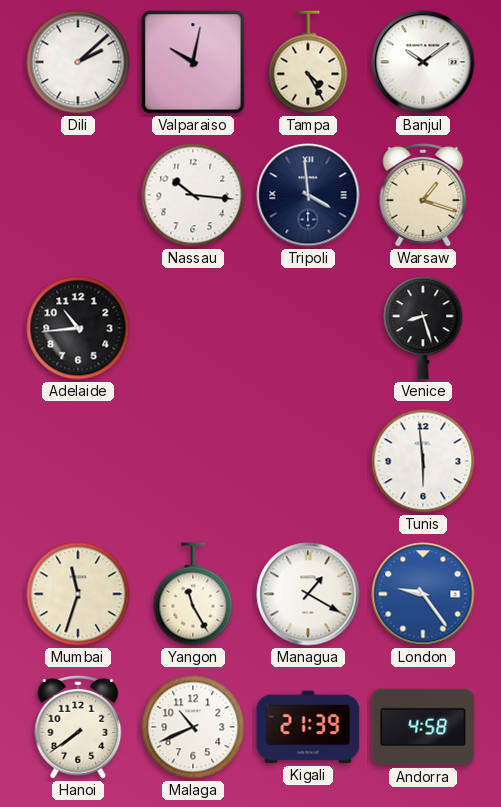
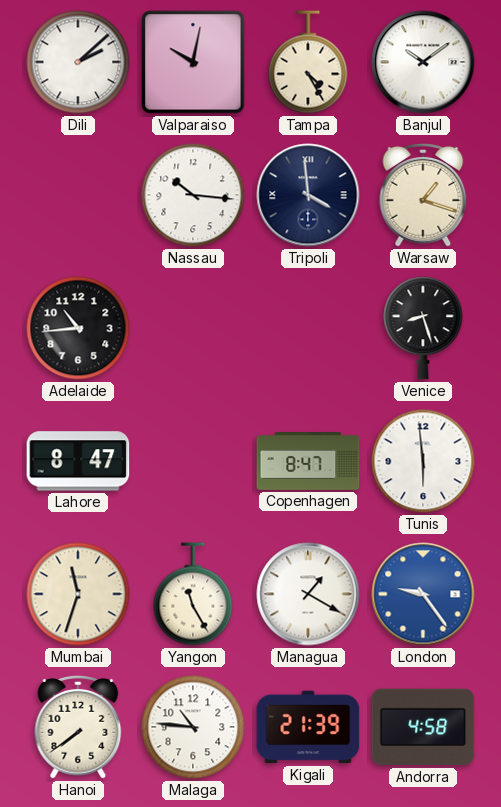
Lahore: none -> 8:47
Copenhagen: none -> 8:47
Malaga: 10:41 -> 10:46
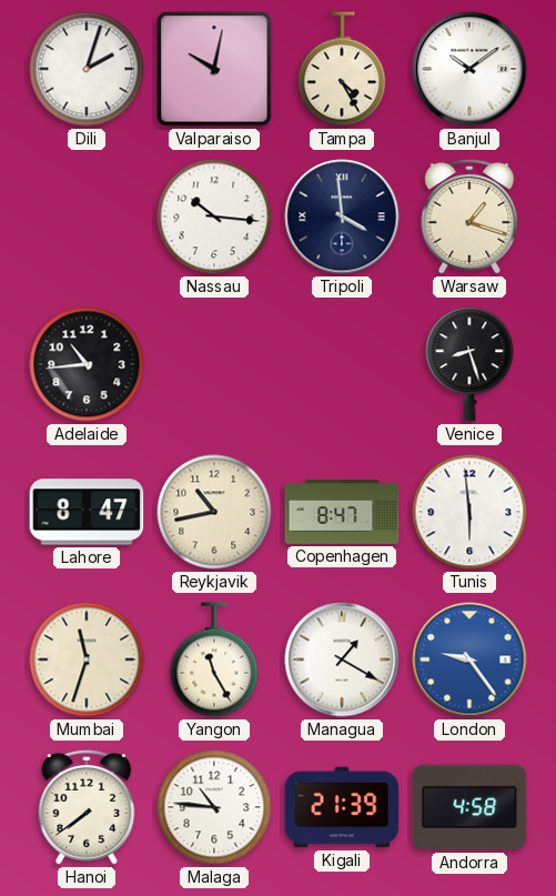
Dili: 2:08 -> 2:03
Reykjavik: none -> 10:43
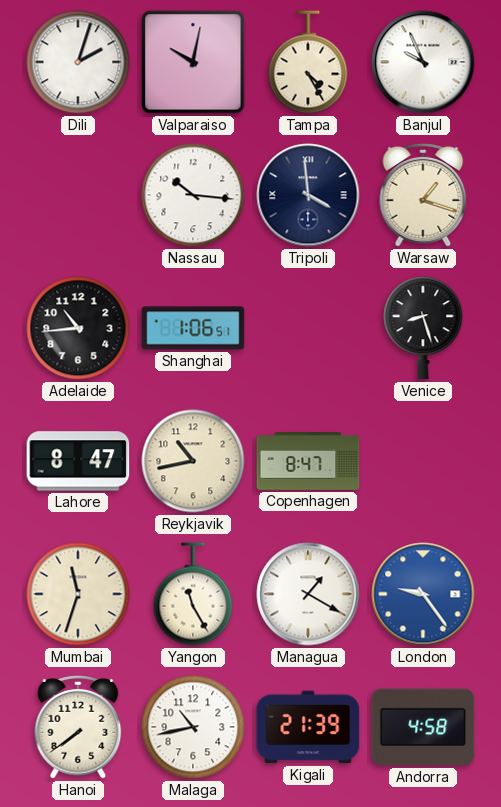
Banjul: 10:09 -> 9:56
Shanghai: none -> 1:06
Tunis: 5:59 -> none
Malaga: 10:46 -> 10:43
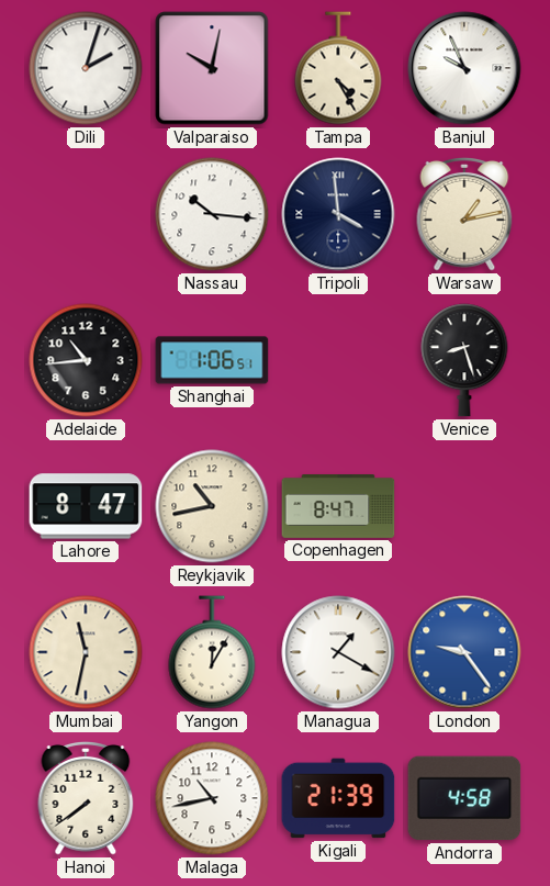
Warsaw: 1:18 -> 1:13
Mumbai: 11:33 -> 11:32
Yangon: 11:25 -> 12:05
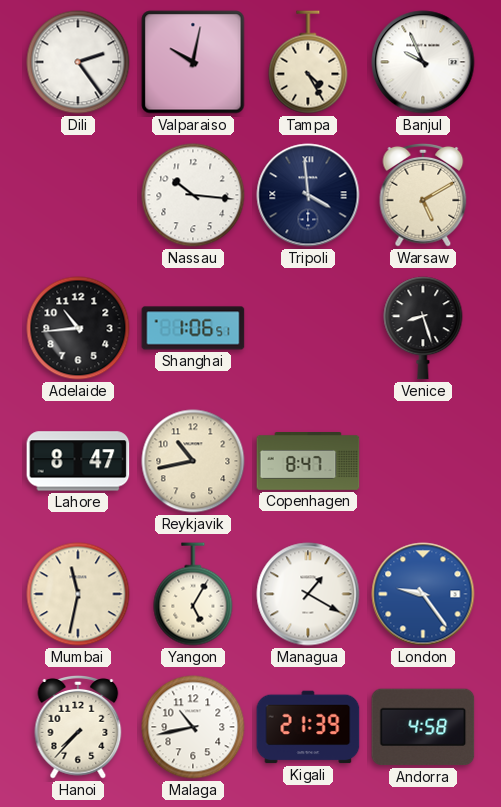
Dili: 2:03 -> 2:24
Warsaw: 1:13 -> 5:10
Yangon: 12:05 -> 5:05
Hanoi: 7:39 -> 7:37
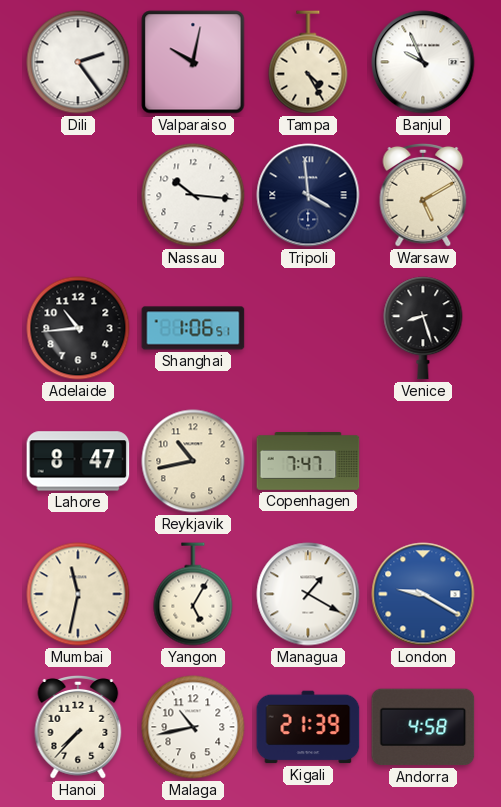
Copenhagen: 8:47 -> 7:47
London: 9:24 -> 9:20
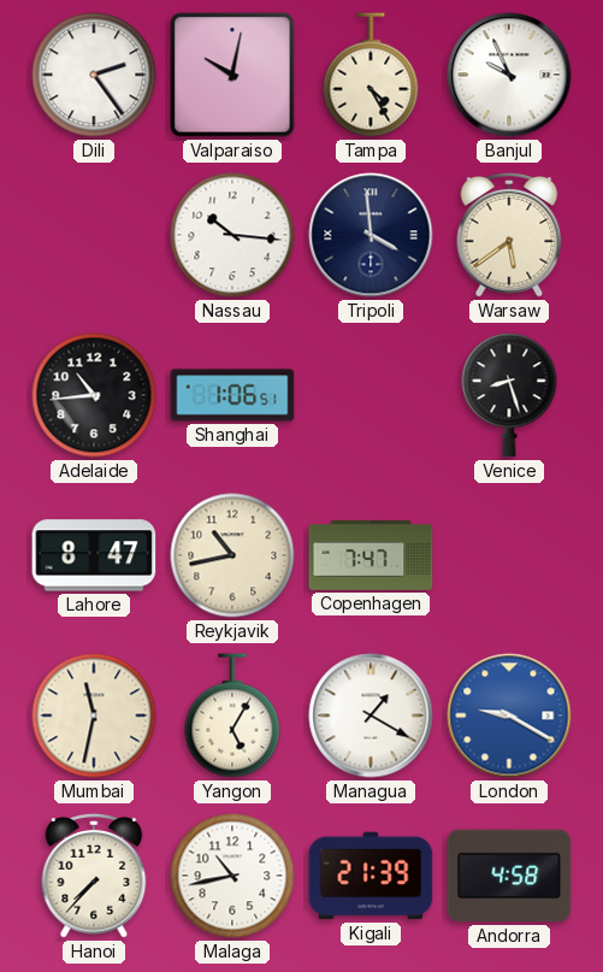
Warsaw: 5:10 -> 5:39
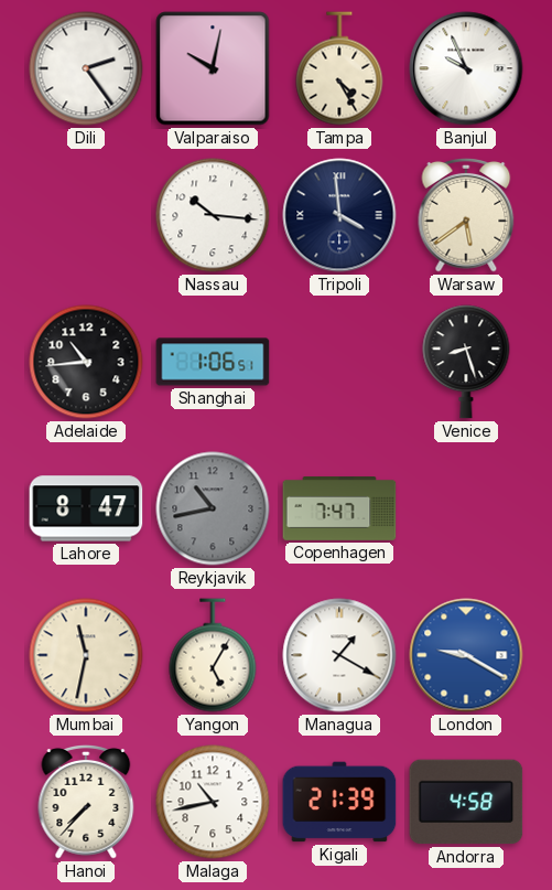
Reykjavik dial: cream -> grey
